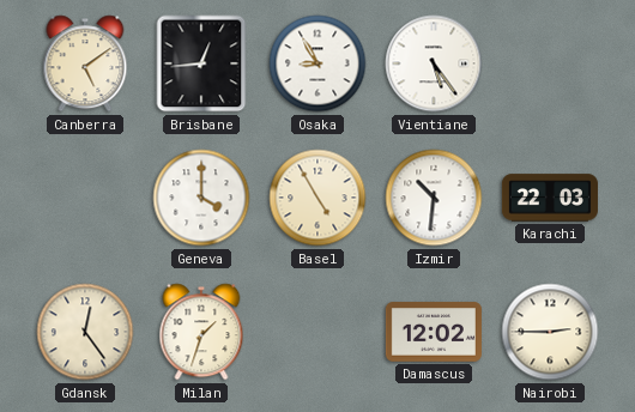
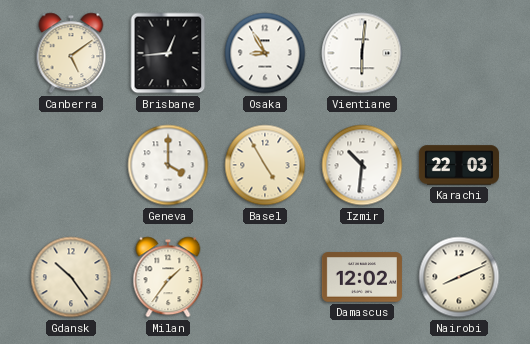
Vientiane: 5:24 -> 6:01
Gdansk: 12:24 -> 10:24
Milan: 1:33 -> 1:36
Nairobi: 2:45 -> 8:11
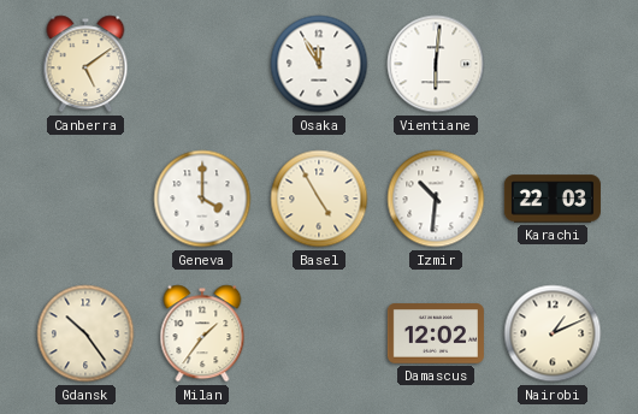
Brisbane: 12:44 -> none
Osaka: 8:55 -> 11:55
Nairobi: 8:11 -> 1:11
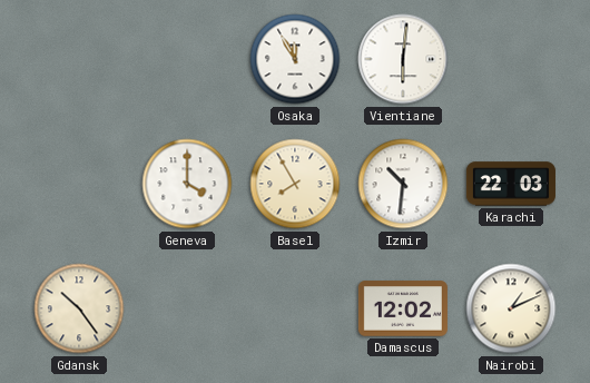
Canberra: 5:09 -> none
Basel: 4:55 -> 7:55
Milan: 1:36 -> none
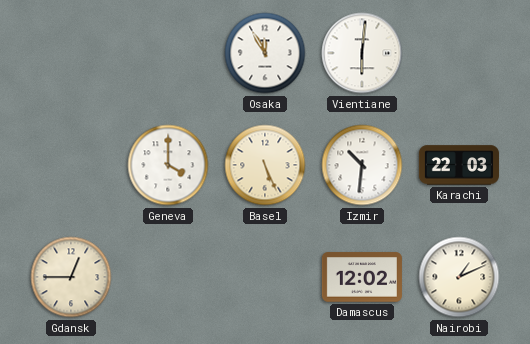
Basel: 7:55 -> 5:26
Gdansk: 10:24 -> 12:45
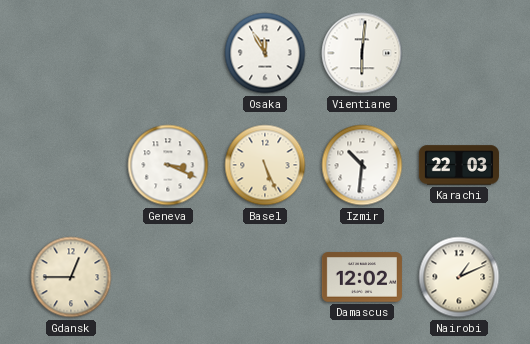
Geneva: 4:00 -> 3:19
